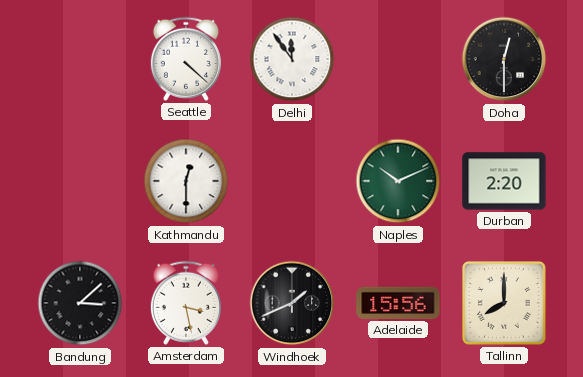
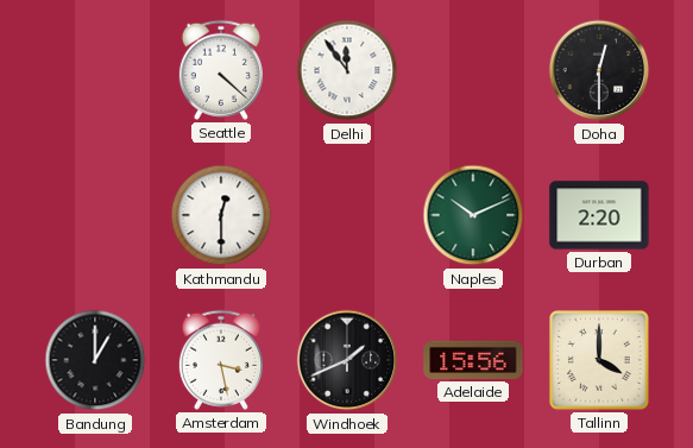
Bandung: 3:08 -> 1:00
Tallinn: 8:00 -> 4:00
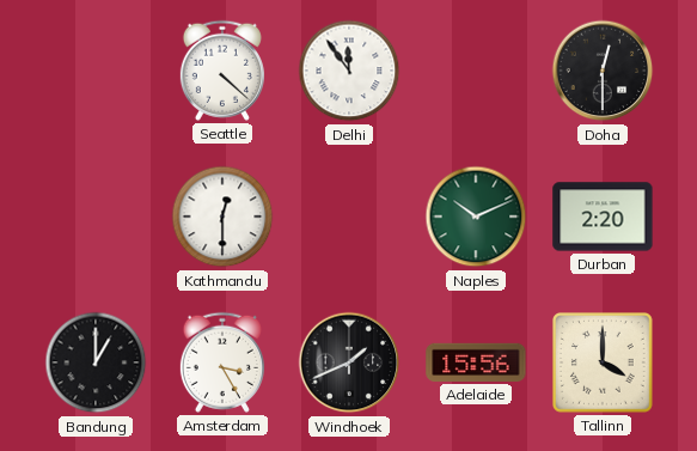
Amsterdam: 3:28 -> 3:25
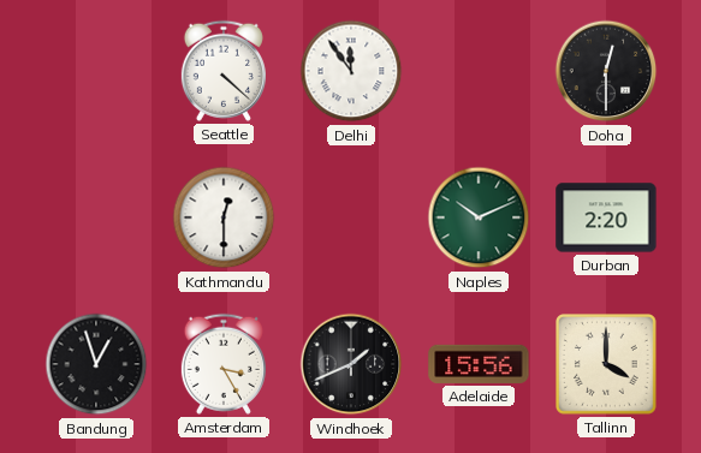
Bandung: 1:00 -> 12:57
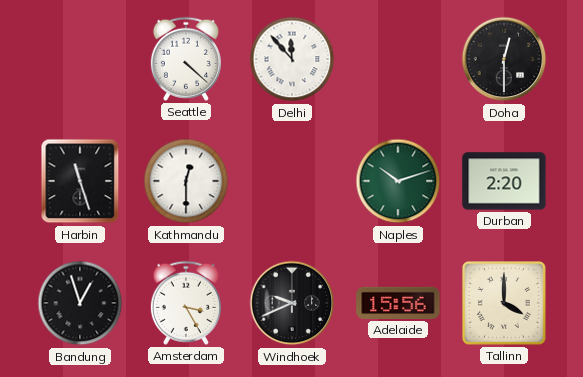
Delhi: 11:54 -> 11:53
Harbin: none -> 11:27
Naples: 10:11 -> 10:12
Windhoek: 1:41 -> 9:41
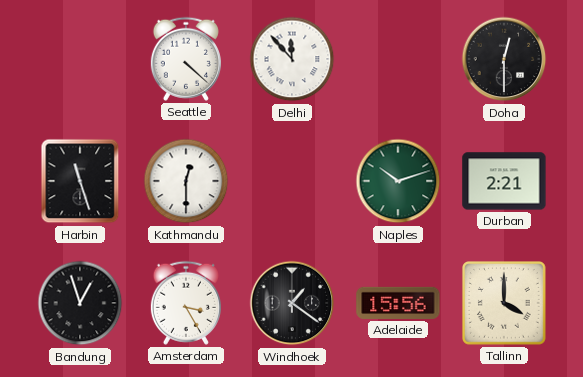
Durban: 2:20 -> 2:21
Windhoek: 9:41 -> 1:21
